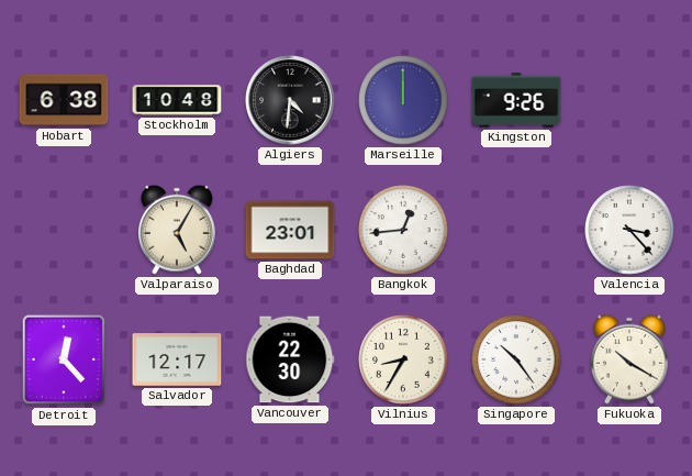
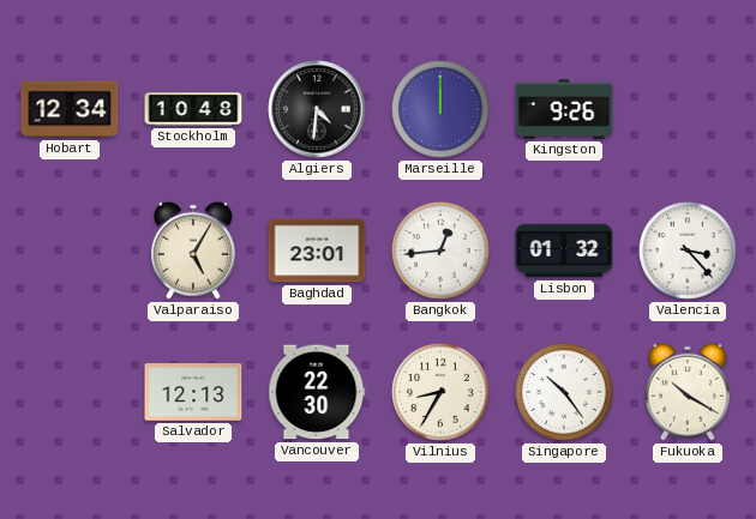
Hobart: 6:38 -> 12:34
Lisbon: none -> 01:32
Detroit: 12:23 -> none
Salvador: 12:17 -> 12:13
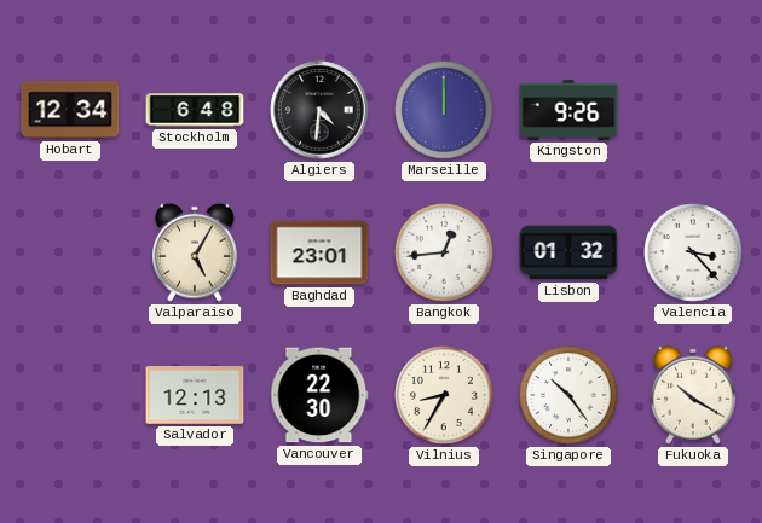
Stockholm: 10:48 -> 6:48
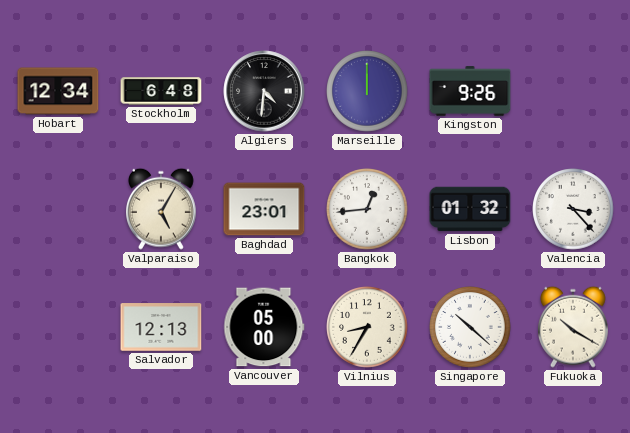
Vancouver: 22:30 -> 05:00
Singapore: 10:24 -> 10:22
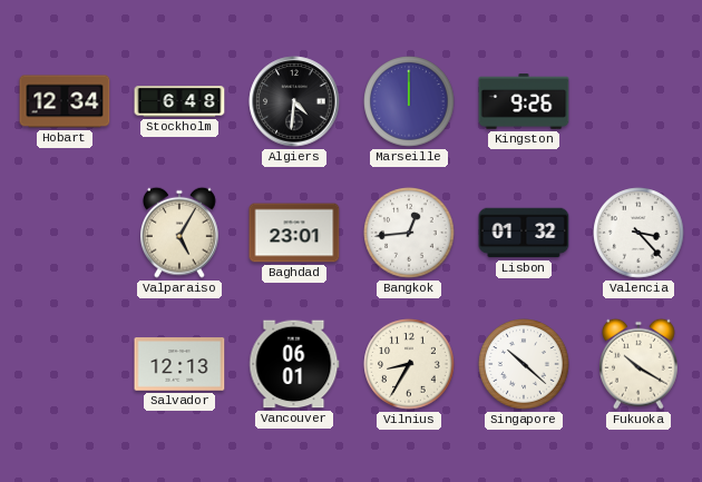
Vancouver: 05:00 -> 06:01
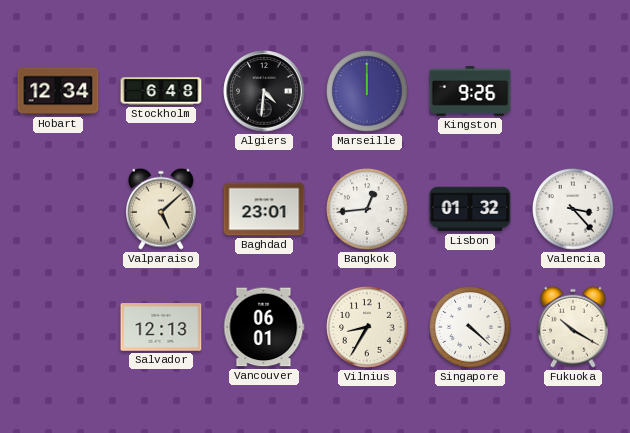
Valparaiso: 5:05 -> 5:08
Singapore: 10:22 -> 4:22
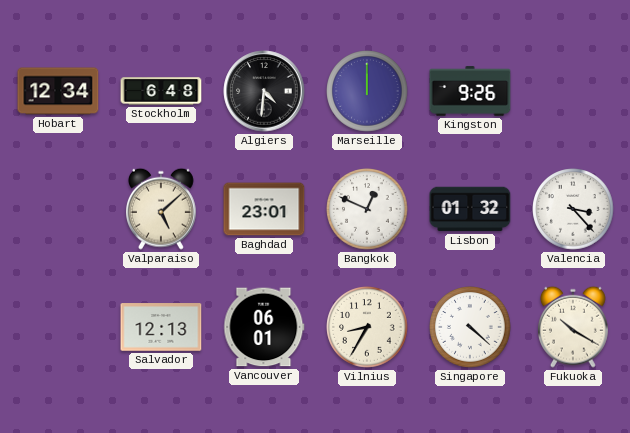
Bangkok: 12:44 -> 12:49
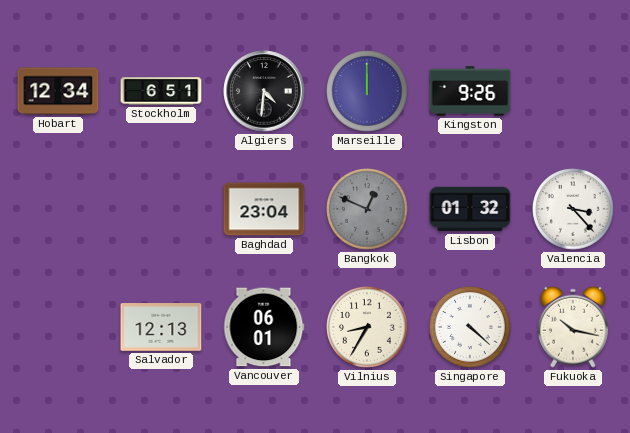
Stockholm: 6:48 -> 6:51
Valparaiso: 5:08 -> none
Baghdad: 23:01 -> 23:04
Bangkok dial: white -> grey
Fukuoka: 10:20 -> 10:17
